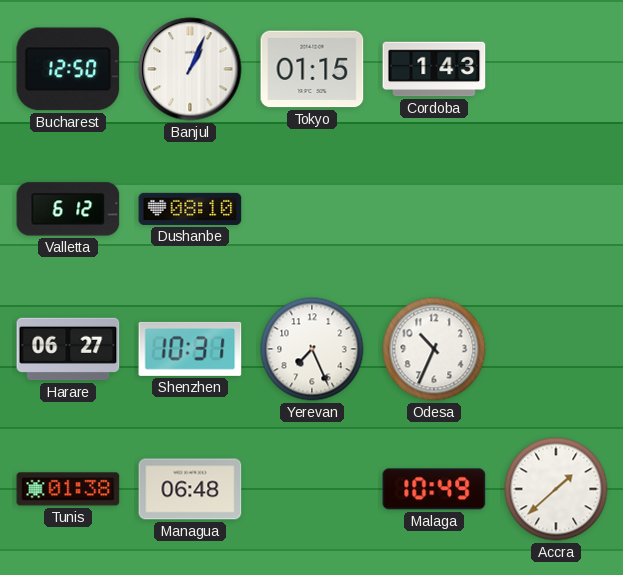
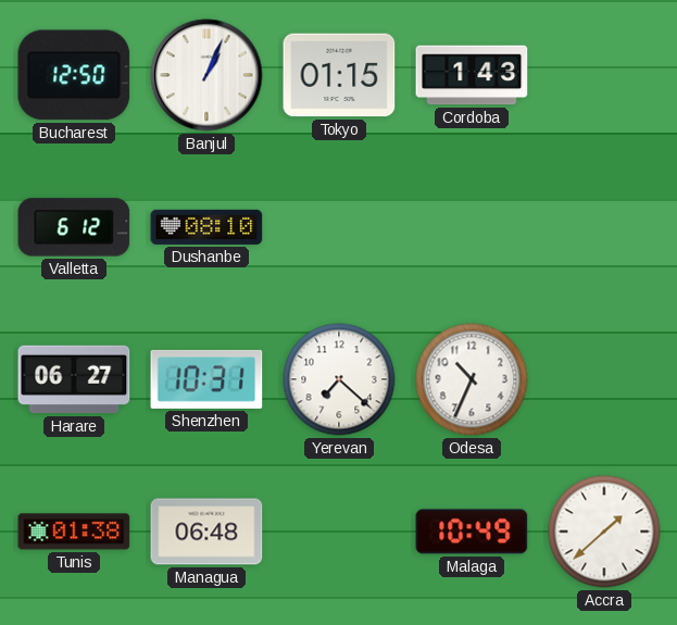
Yerevan: 7:26 -> 7:22
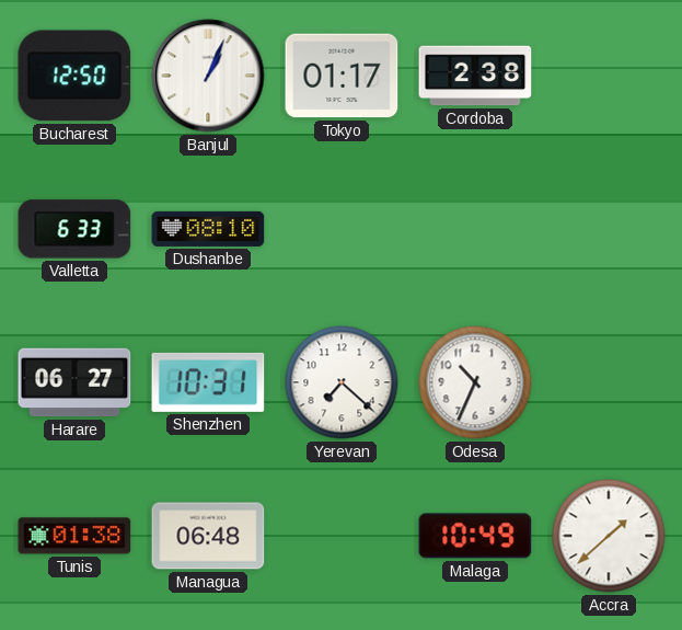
Tokyo: 01:15 -> 01:17
Cordoba: 1:43 -> 2:38
Valletta: 6:12 -> 6:33
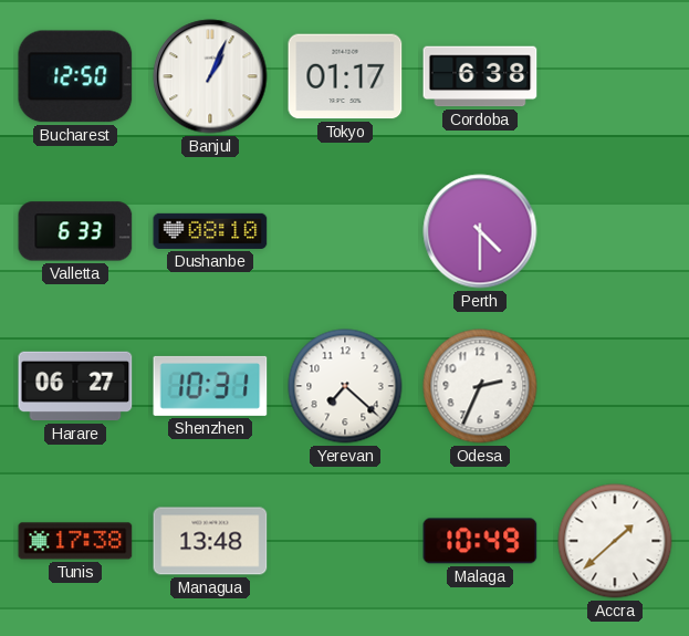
Cordoba: 2:38 -> 6:38
Perth: none -> 4:30
Odesa: 10:34 -> 2:34
Tunis: 01:38 -> 17:38
Managua: 06:48 -> 13:48
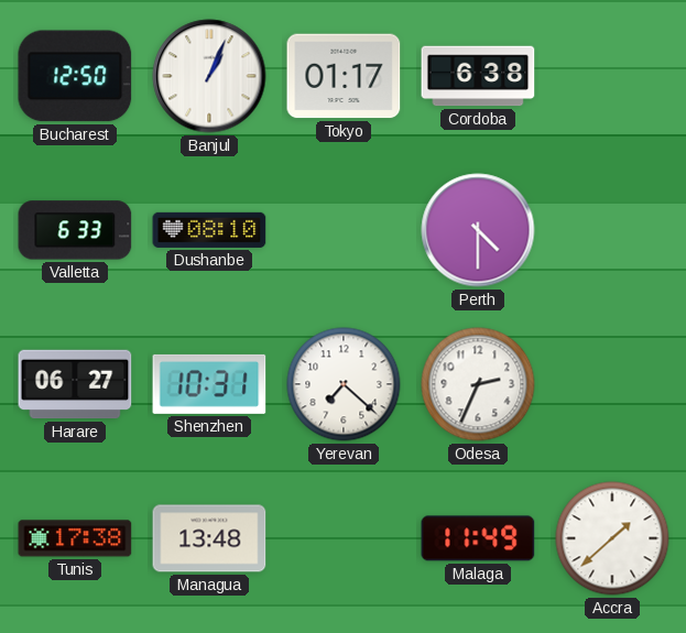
Malaga: 10:49 -> 11:49
